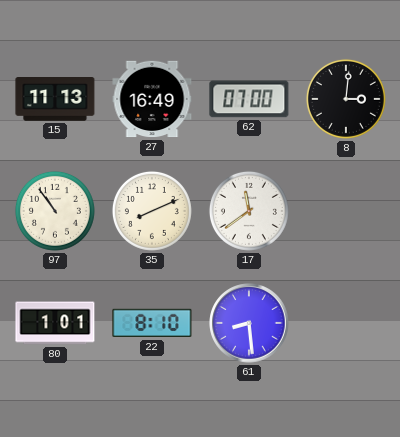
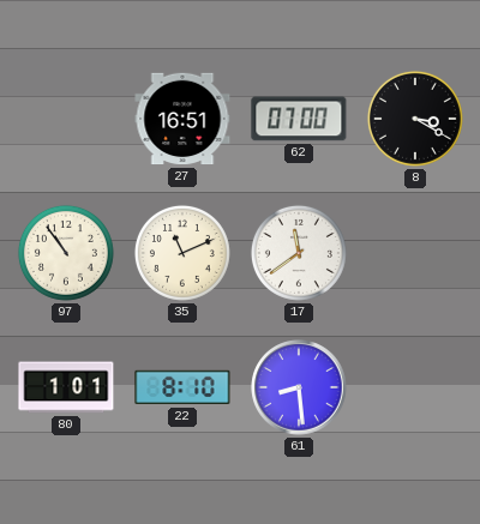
15: 11:13 -> none
27: 16:49 -> 16:51
8: 3:01 -> 3:20
35: 8:11 -> 11:11
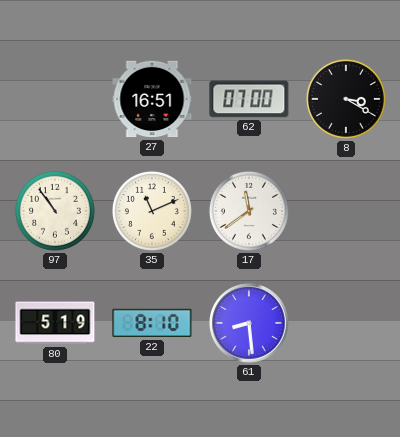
80: 1:01 -> 5:19
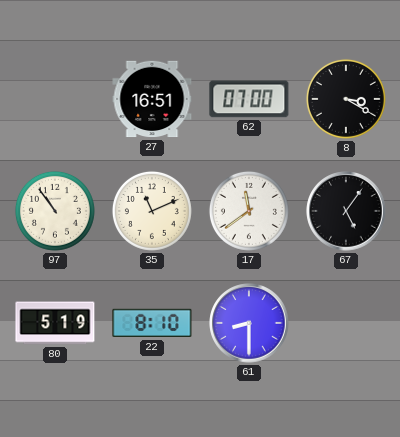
67: none -> 5:06
61: 8:29 -> 8:30
